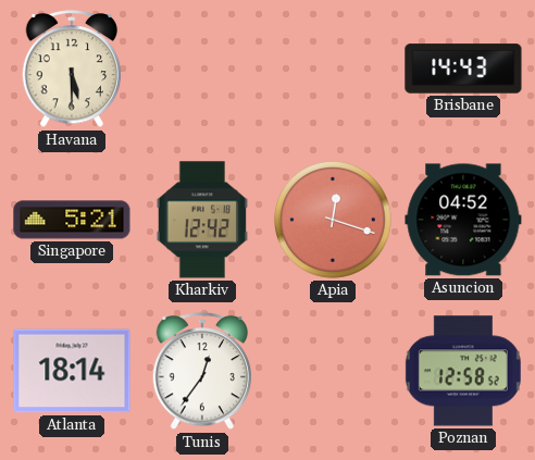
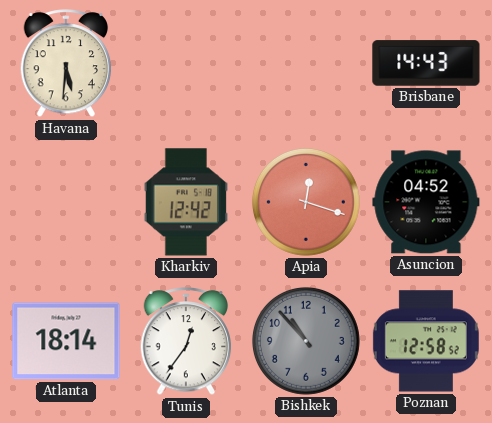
Havana: 5:30 -> 5:31
Singapore: 5:21 -> none
Bishkek: none -> 10:53
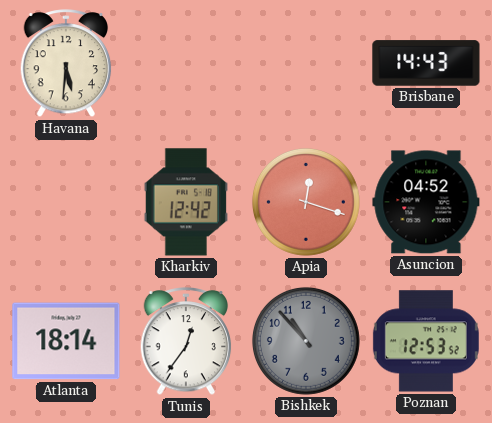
Poznan: 12:58 -> 12:53
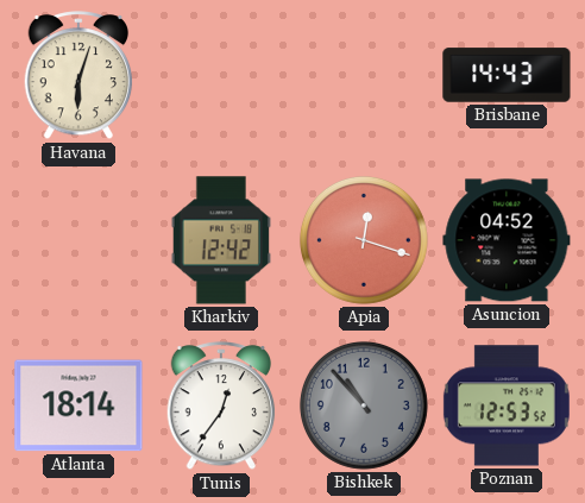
Havana: 5:31 -> 6:03
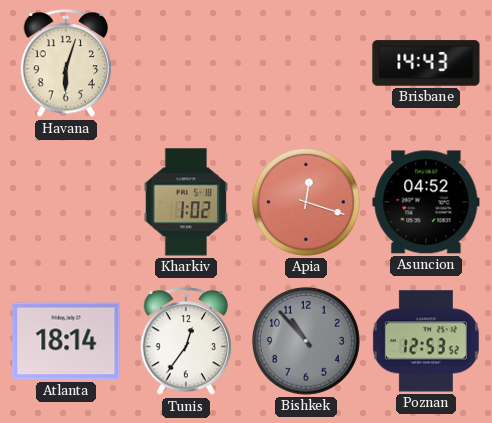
Kharkiv: 12:42 -> 1:02
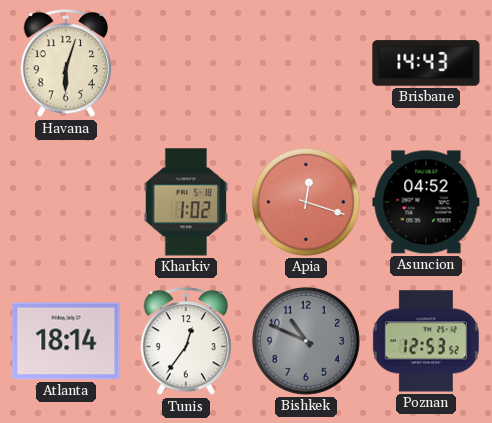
Bishkek: 10:53 -> 10:49
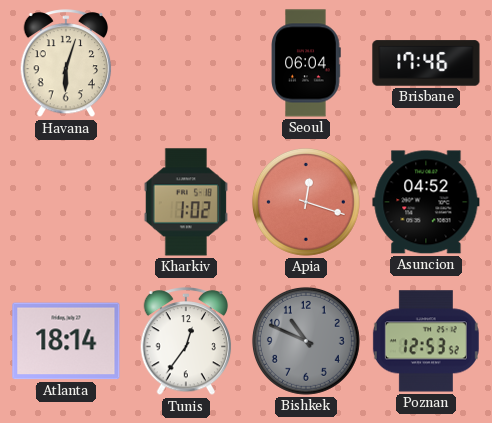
Seoul: none -> 06:04
Brisbane: 14:43 -> 17:46
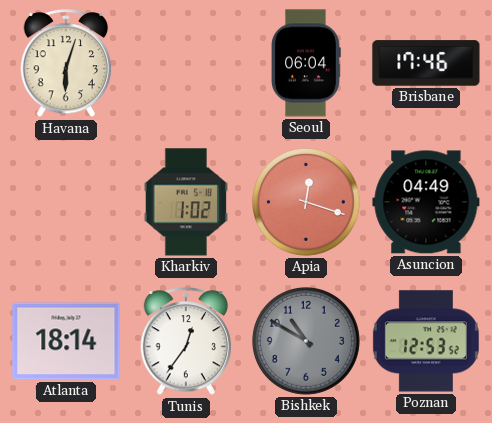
Asuncion: 04:52 -> 04:49
Bishkek: 10:49 -> 10:50
